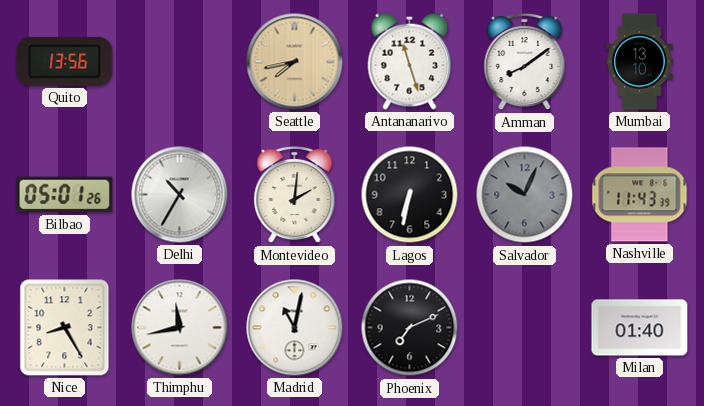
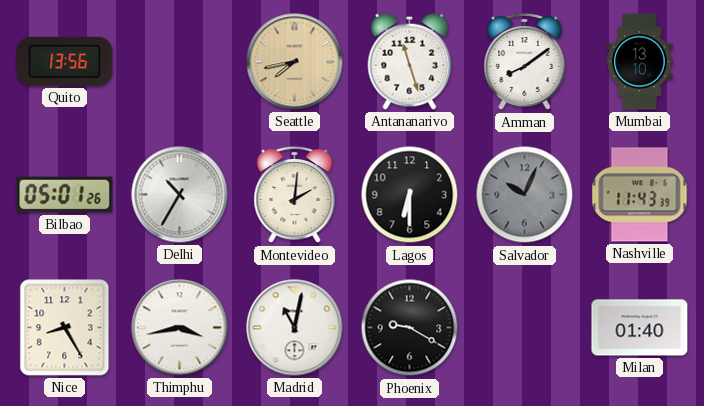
Lagos: 6:32 -> 6:30
Thimphu: 11:43 -> 3:43
Phoenix: 7:11 -> 9:20
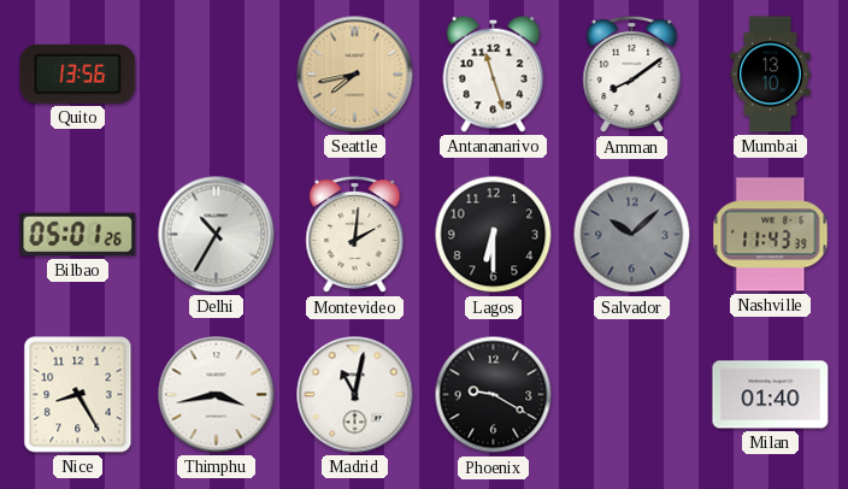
Salvador: 10:04 -> 10:08
